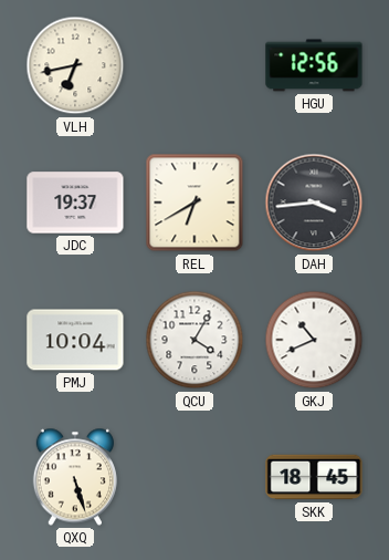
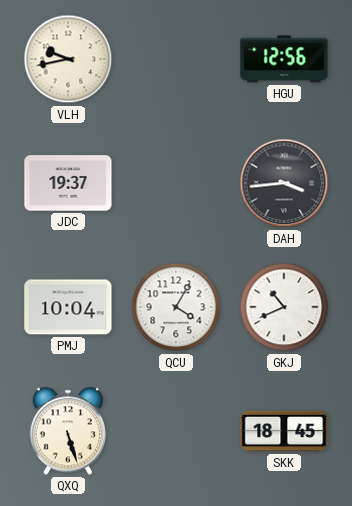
VLH: 6:43 -> 9:43
REL: 6:40 -> none
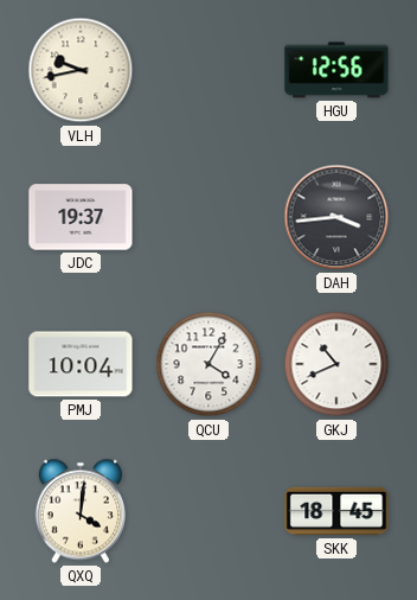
QXQ: 5:27 -> 4:01
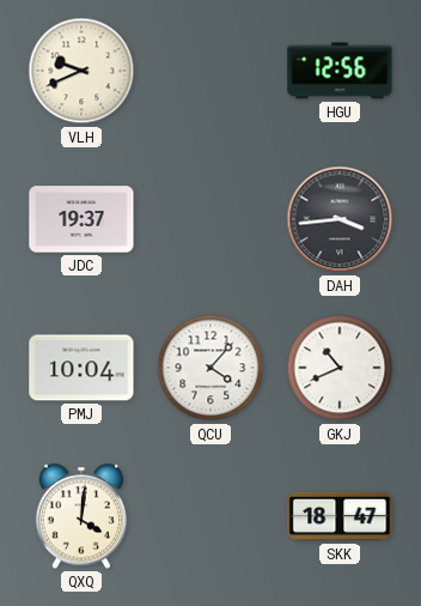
VLH: 9:43 -> 9:41
QCU: 4:05 -> 4:07
SKK: 18:45 -> 18:47
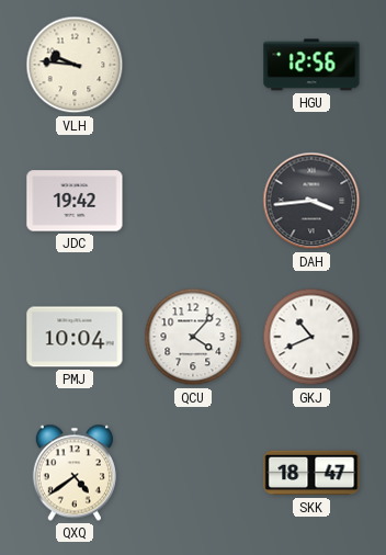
VLH: 9:41 -> 9:46
JDC: 19:37 -> 19:42
QXQ: 4:01 -> 4:39
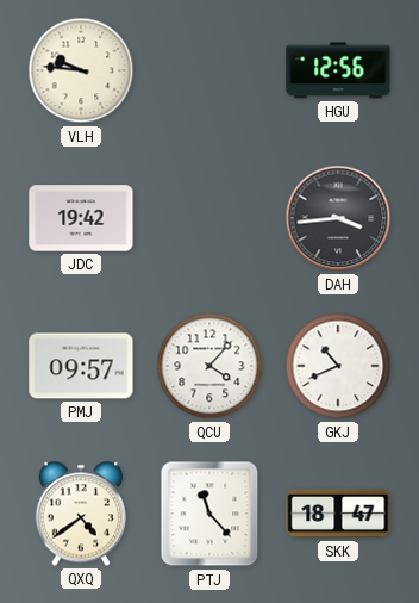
PMJ: 10:04 -> 09:57
PTJ: none -> 11:23
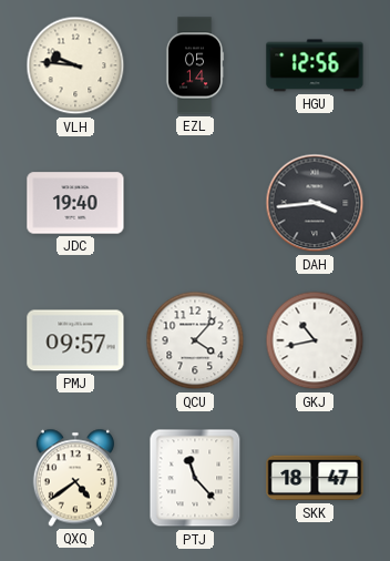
EZL: none -> 05:14
JDC: 19:42 -> 19:40
GKJ: 10:41 -> 10:43
